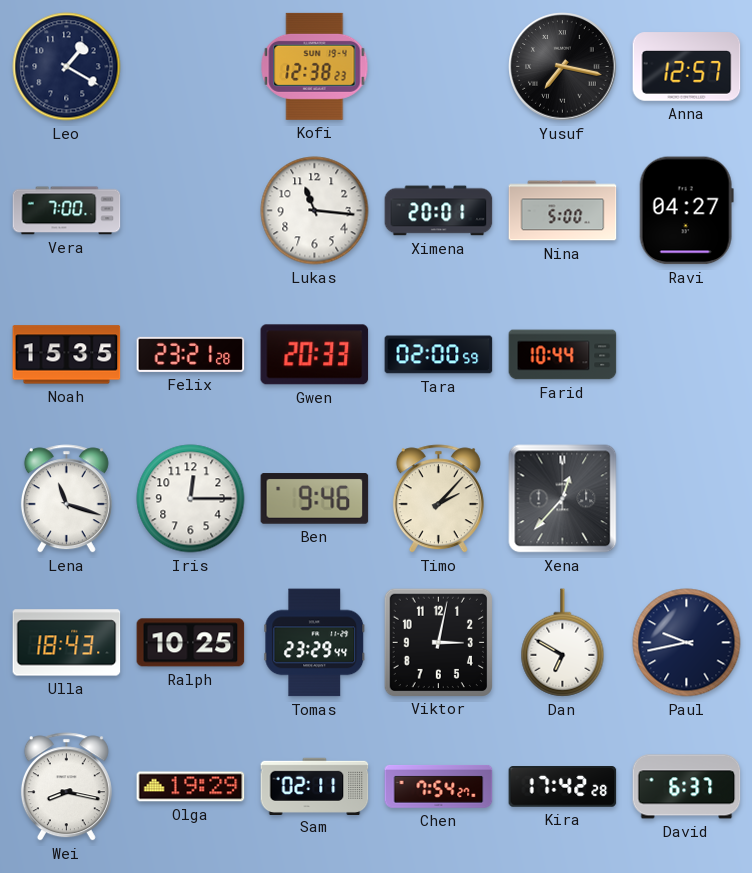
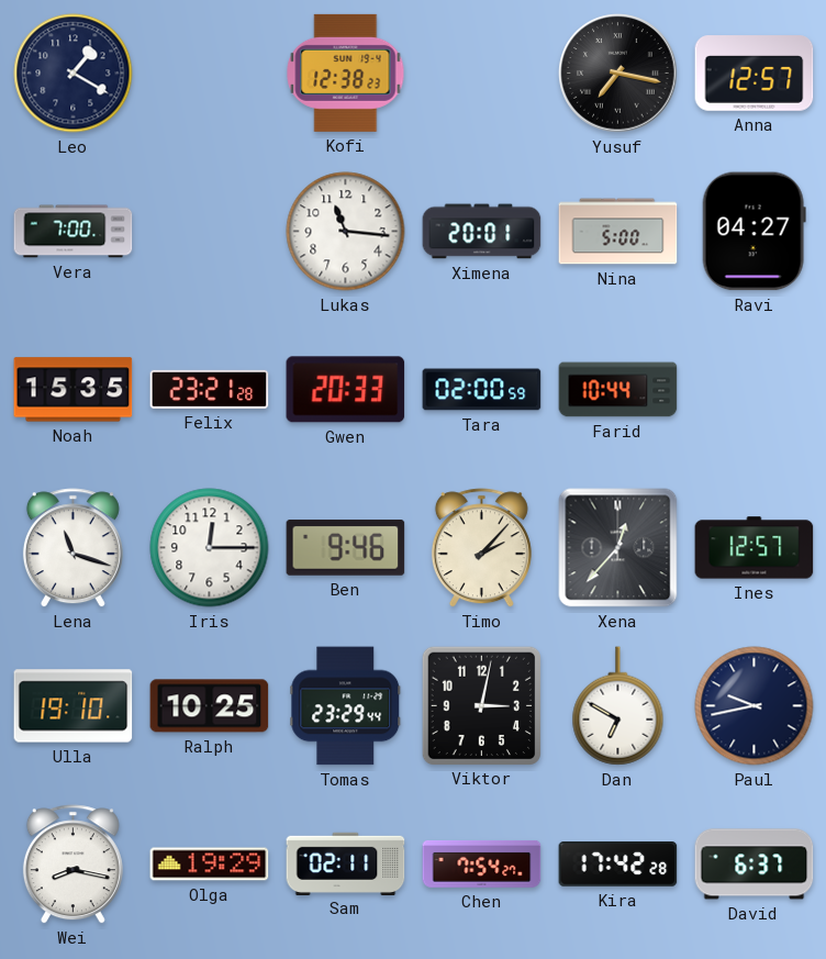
Ines: none -> 12:57
Ulla: 18:43 -> 19:10
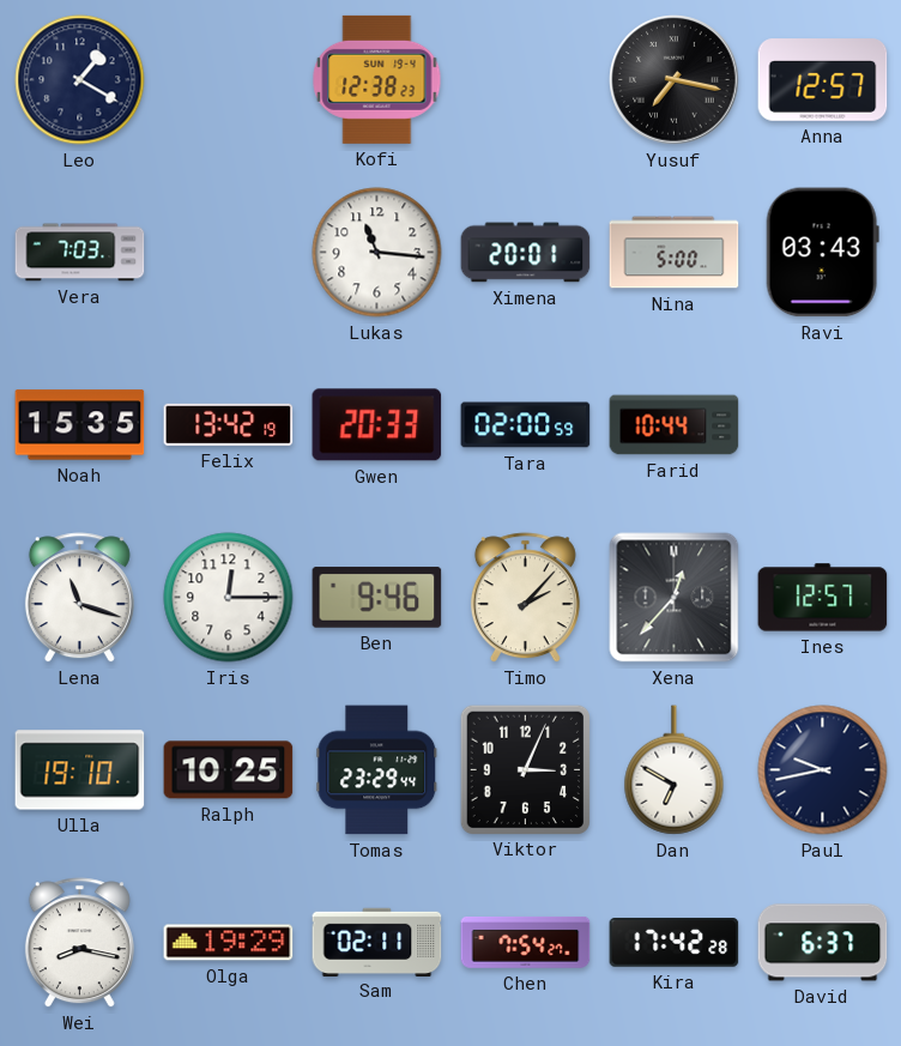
Vera: 7:00 -> 7:03
Ravi: 04:27 -> 03:43
Felix: 23:21 -> 13:42
Viktor: 3:02 -> 3:04
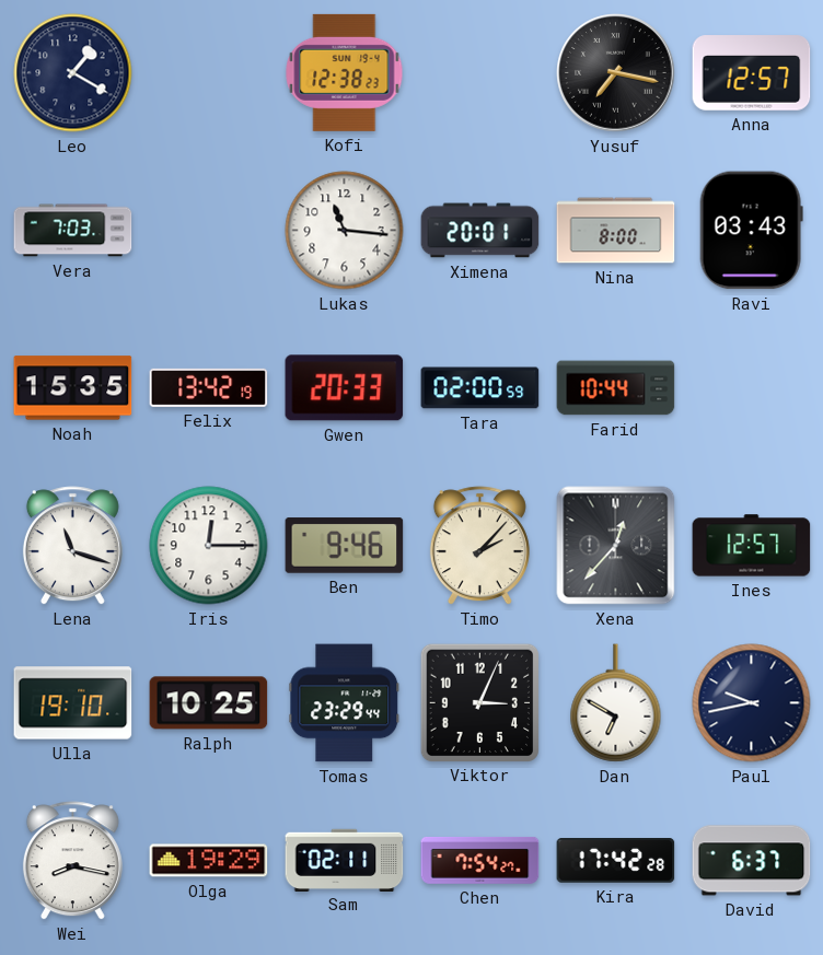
Nina: 5:00 -> 8:00
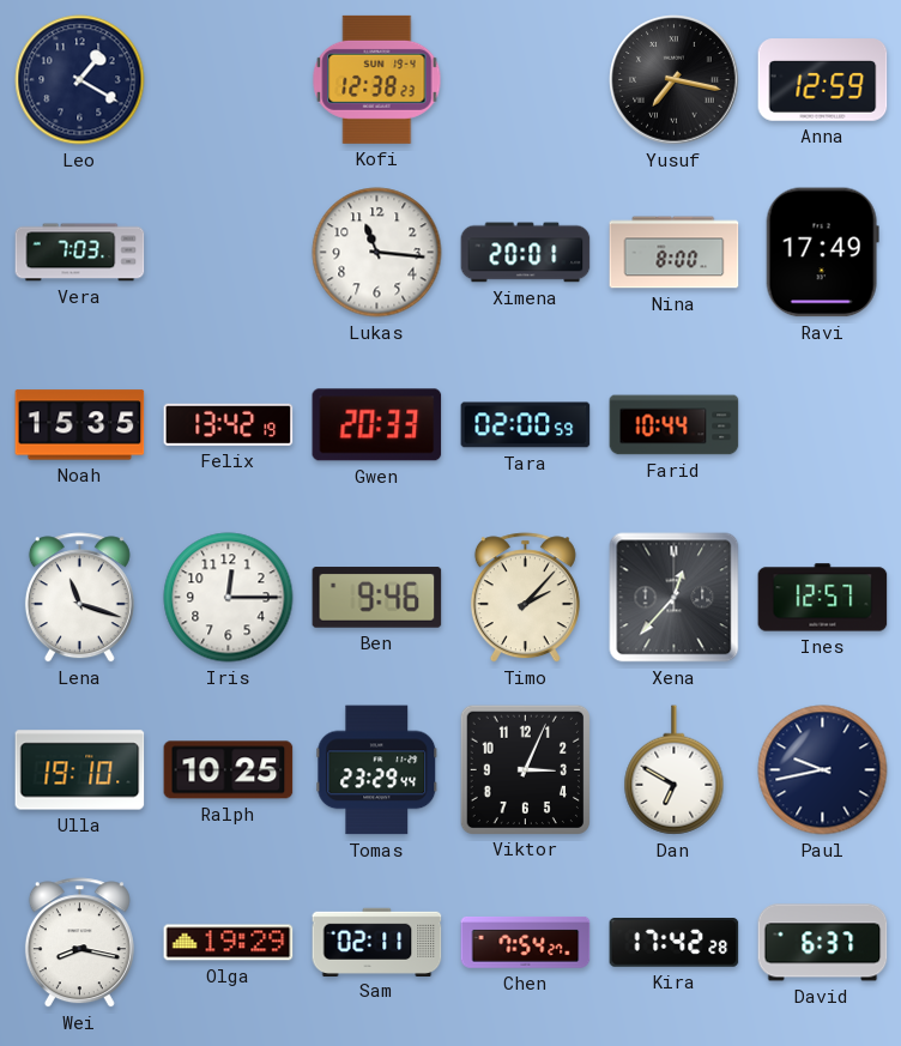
Anna: 12:57 -> 12:59
Ravi: 03:43 -> 17:49
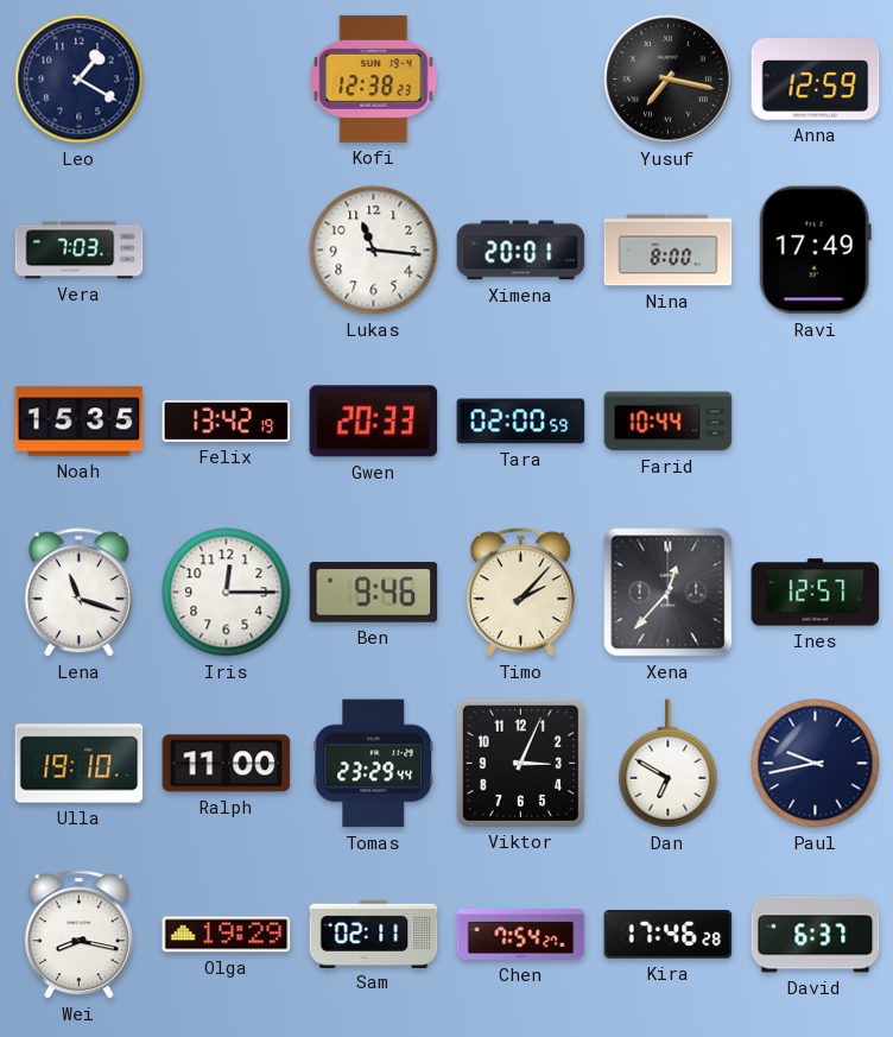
Ralph: 10:25 -> 11:00
Kira: 17:42 -> 17:46
